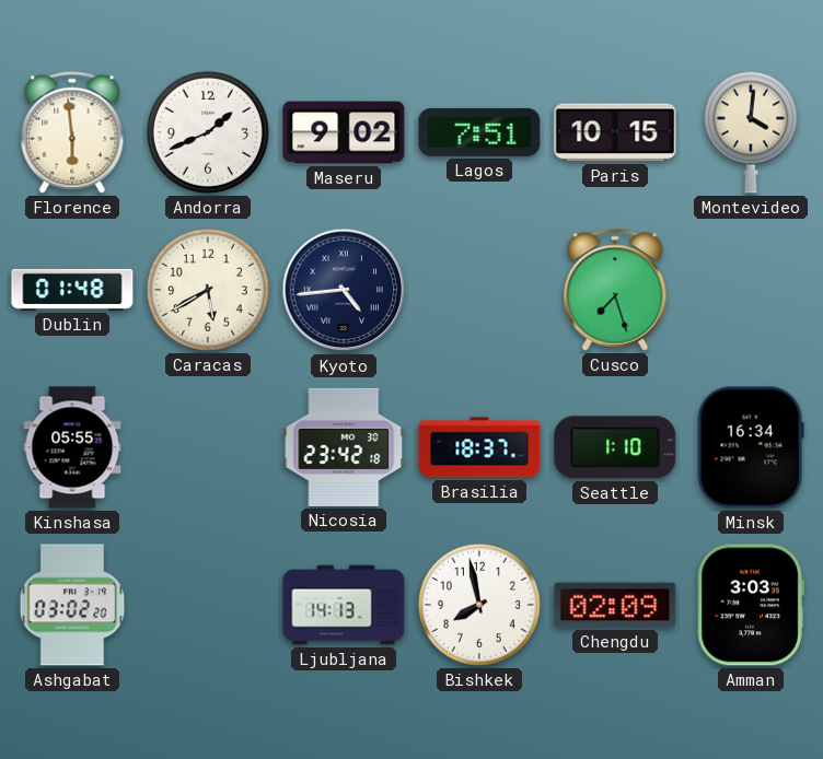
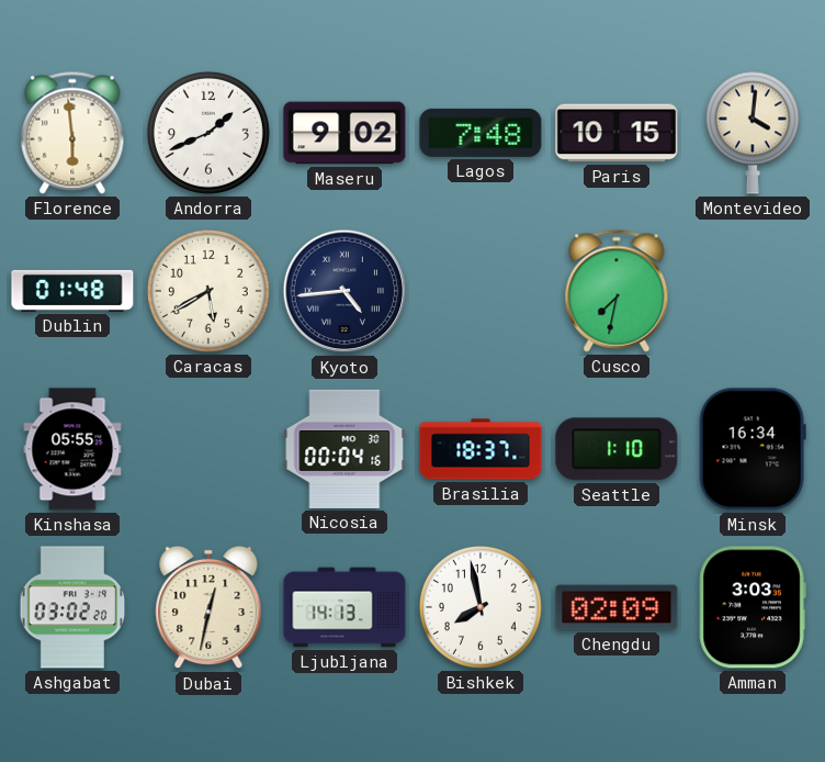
Lagos: 7:51 -> 7:48
Cusco: 7:27 -> 7:32
Nicosia: 23:42 -> 00:04
Dubai: none -> 12:32
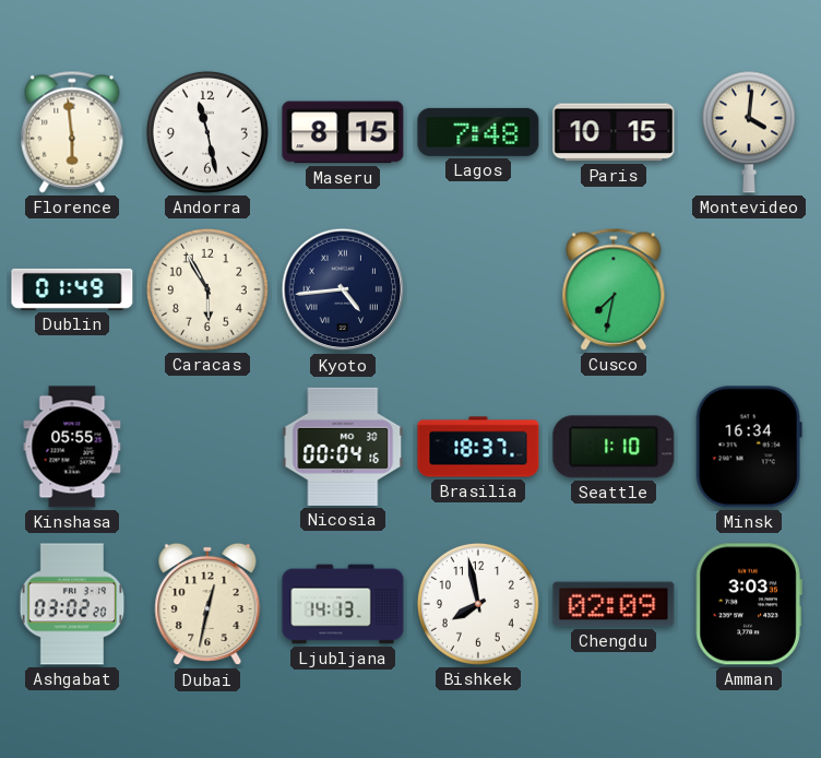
Andorra: 1:41 -> 11:28
Maseru: 9:02 -> 8:15
Dublin: 01:48 -> 01:49
Caracas: 5:40 -> 5:55
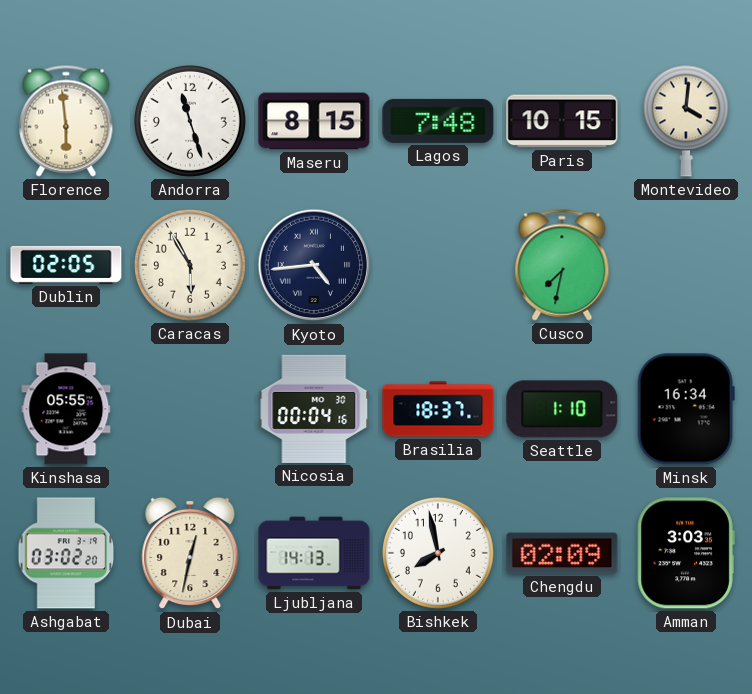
Andorra: 11:28 -> 11:27
Dublin: 01:49 -> 02:05
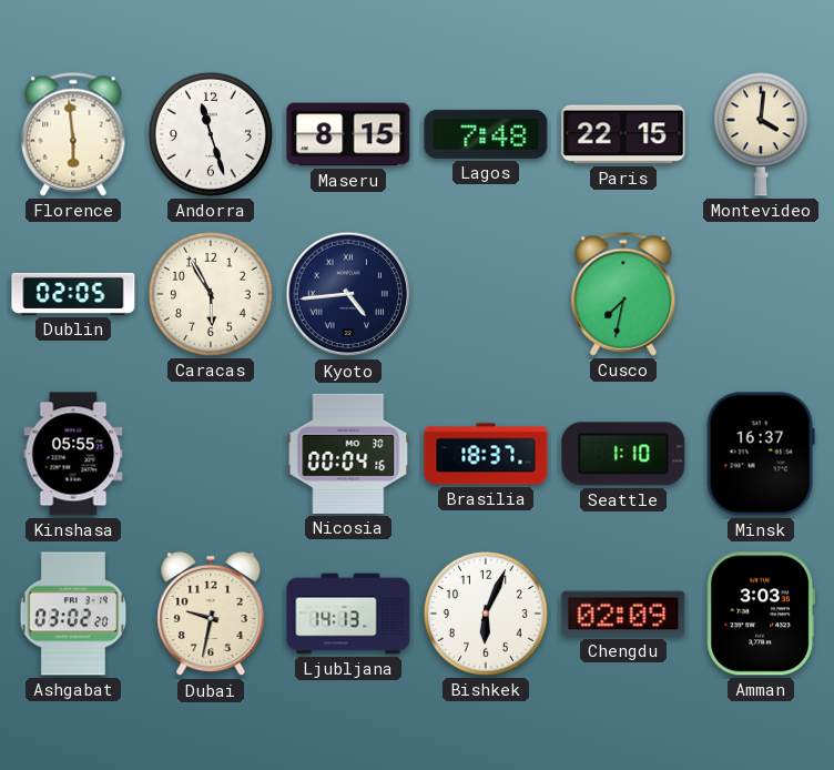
Paris: 10:15 -> 22:15
Minsk: 16:34 -> 16:37
Dubai: 12:32 -> 9:32
Bishkek: 7:58 -> 6:04
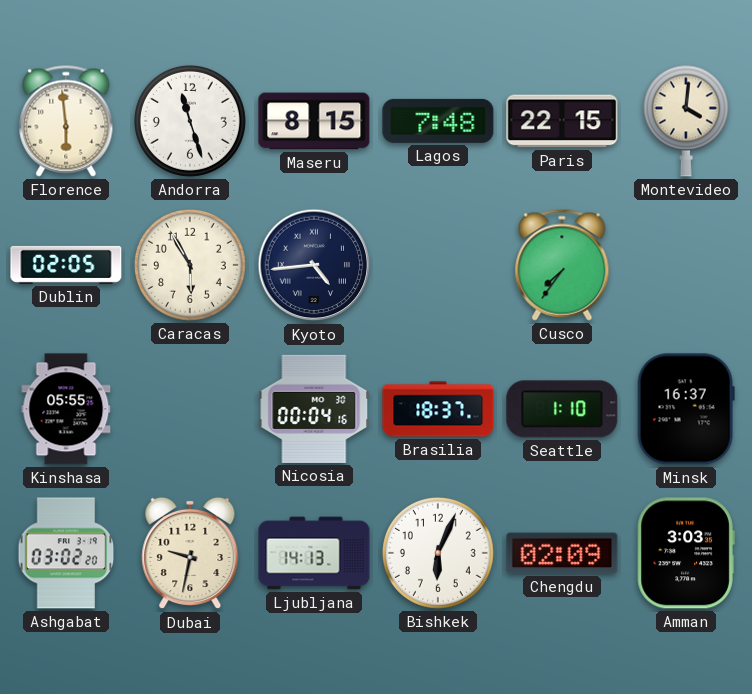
Cusco: 7:32 -> 7:36
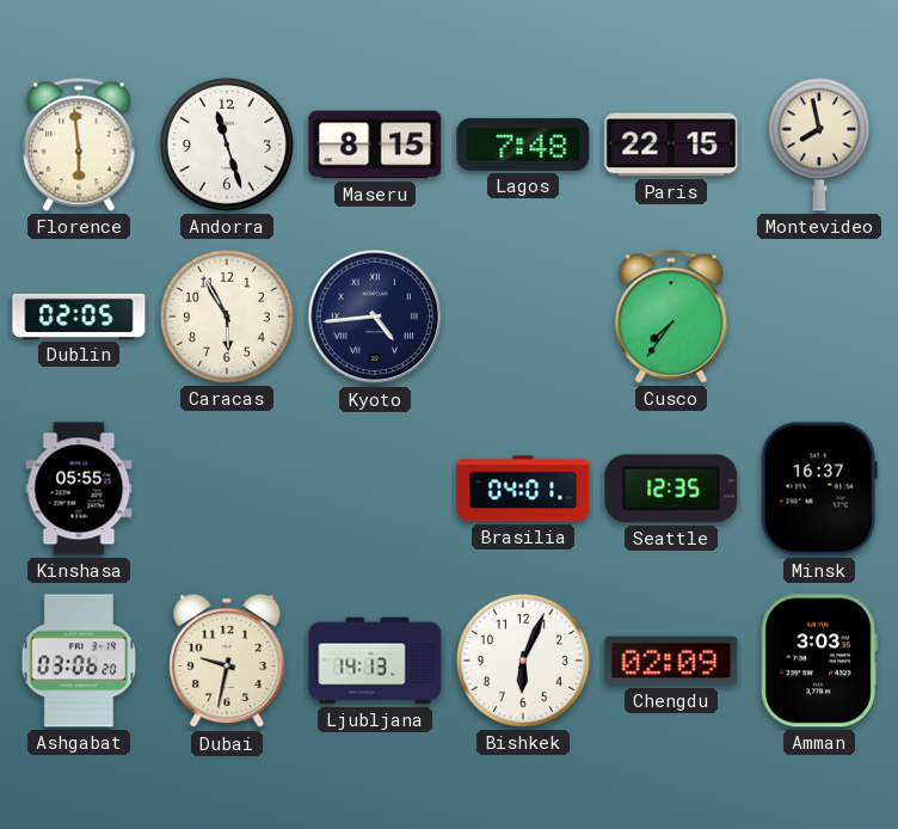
Montevideo: 4:01 -> 7:58
Nicosia: 00:04 -> none
Brasilia: 18:37 -> 04:01
Seattle: 1:10 -> 12:35
Ashgabat: 03:02 -> 03:06
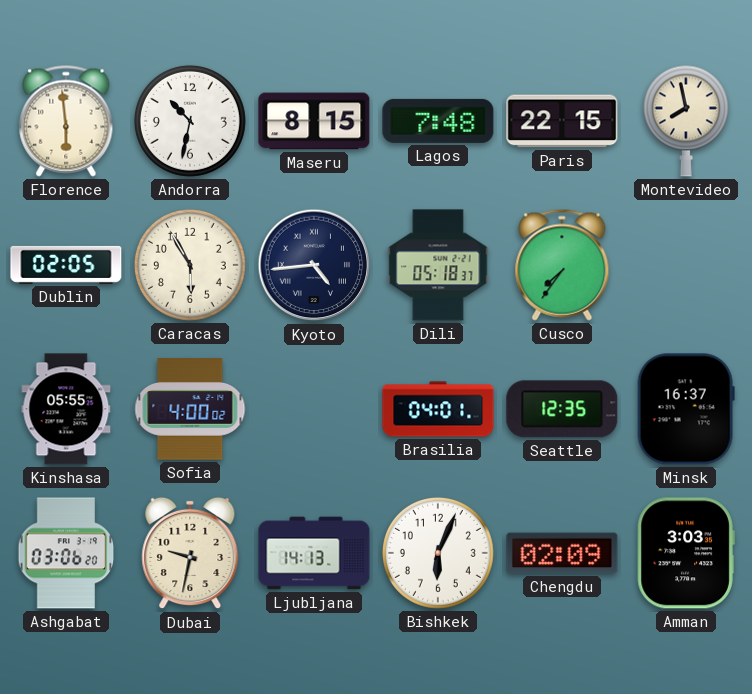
Andorra: 11:27 -> 10:32
Dili: none -> 05:18
Sofia: none -> 4:00
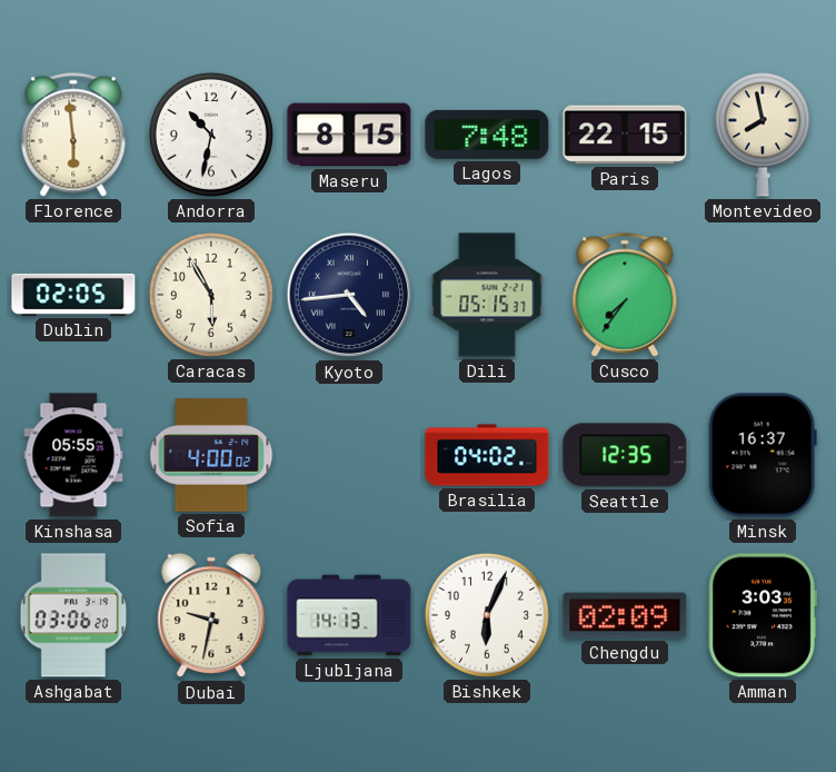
Dili: 05:18 -> 05:15
Brasilia: 04:01 -> 04:02
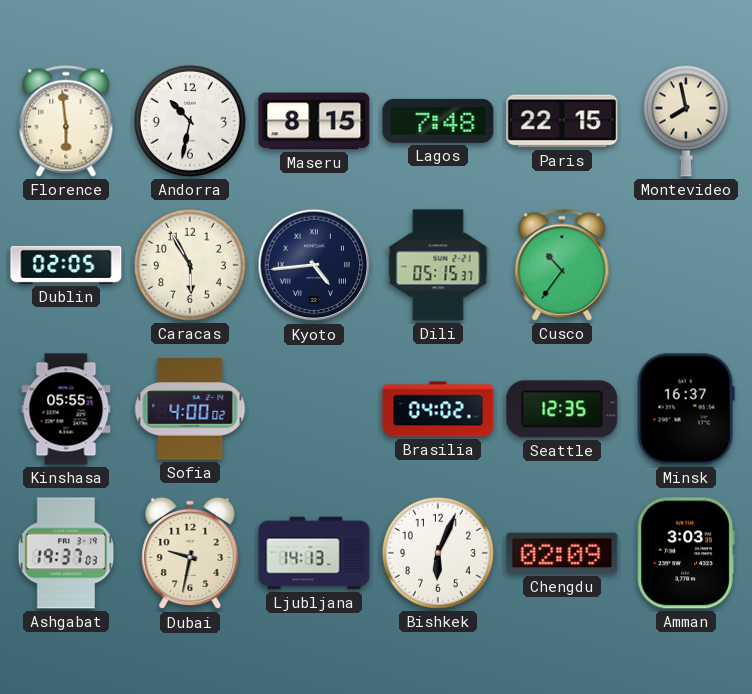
Cusco: 7:36 -> 10:36
Ashgabat: 03:06 -> 19:37
